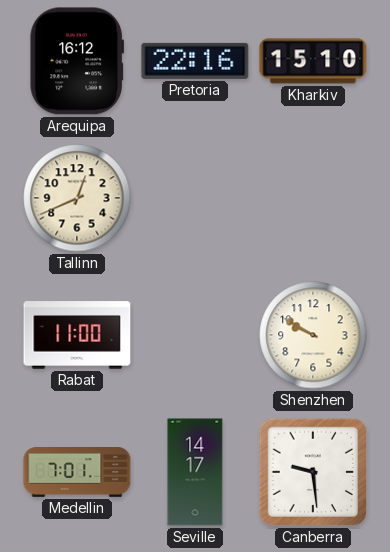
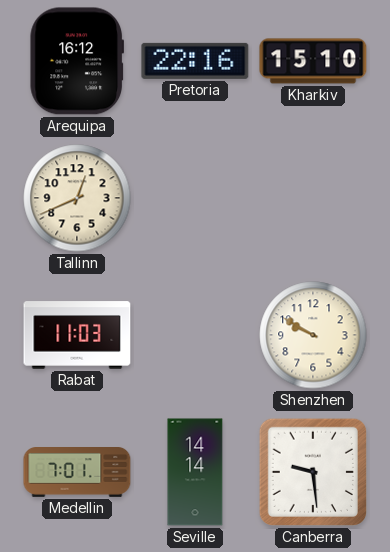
Rabat: 11:00 -> 11:03
Seville: 14:17 -> 14:14
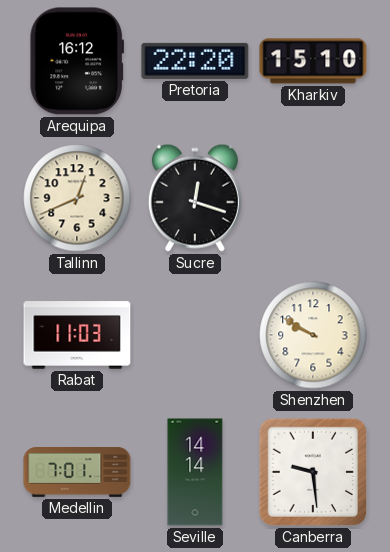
Pretoria: 22:16 -> 22:20
Sucre: none -> 12:18
